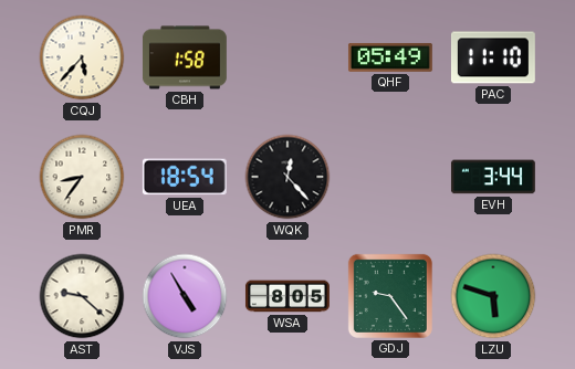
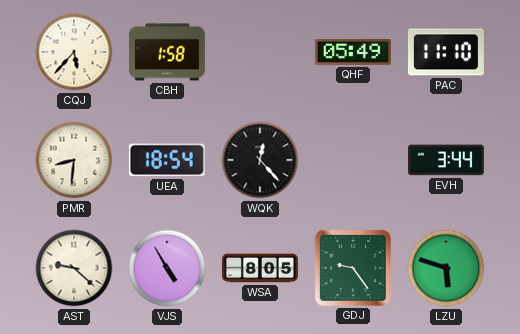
PMR: 8:36 -> 8:31
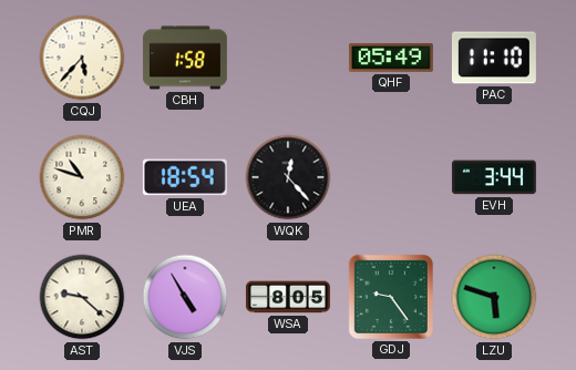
PMR: 8:31 -> 10:48
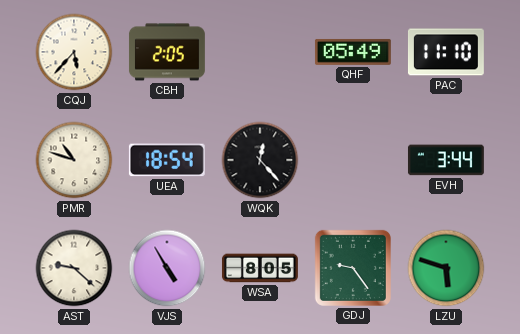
CBH: 1:58 -> 2:05
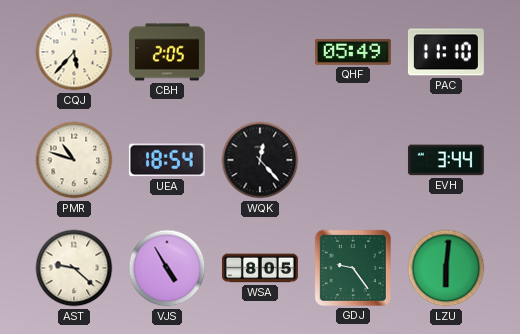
LZU: 5:48 -> 6:01
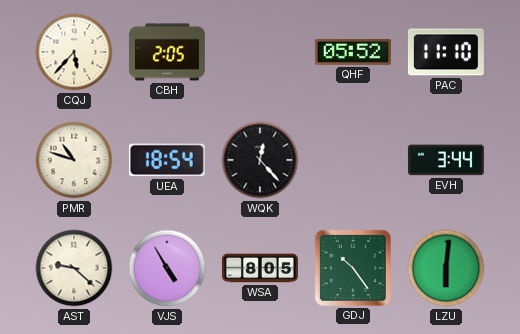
QHF: 05:49 -> 05:52
GDJ: 9:24 -> 10:24
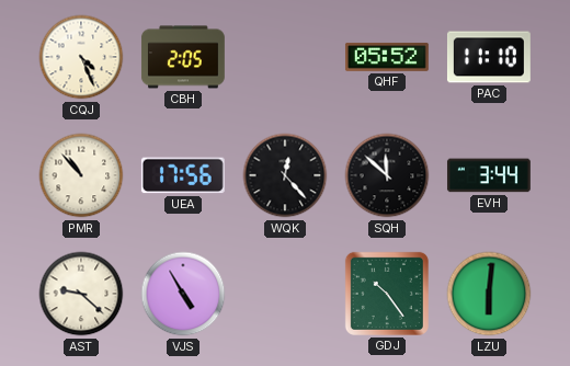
CQJ: 5:37 -> 4:26
PMR: 10:48 -> 10:53
UEA: 18:54 -> 17:56
SQH: none -> 11:52
WSA: 8:05 -> none
